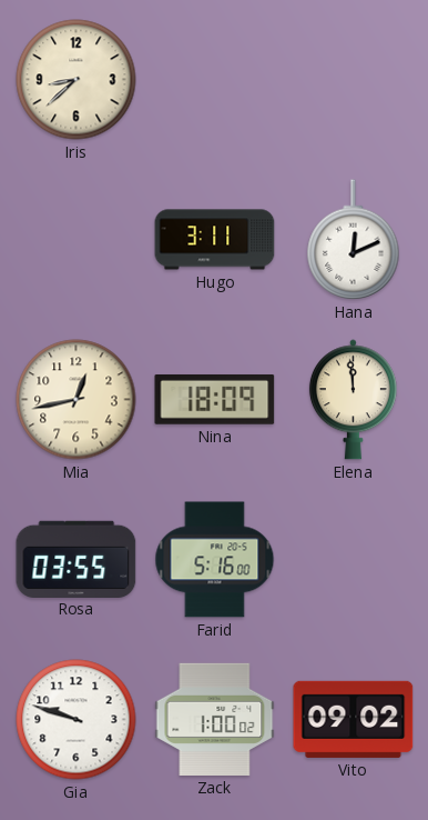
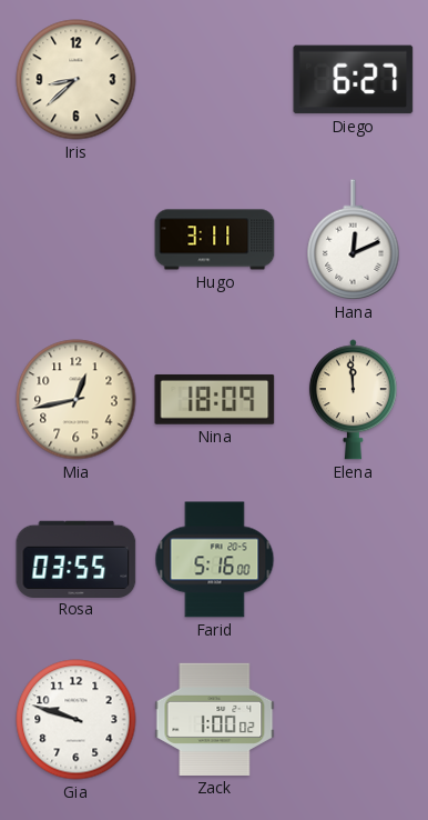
Diego: none -> 6:27
Vito: 09:02 -> none
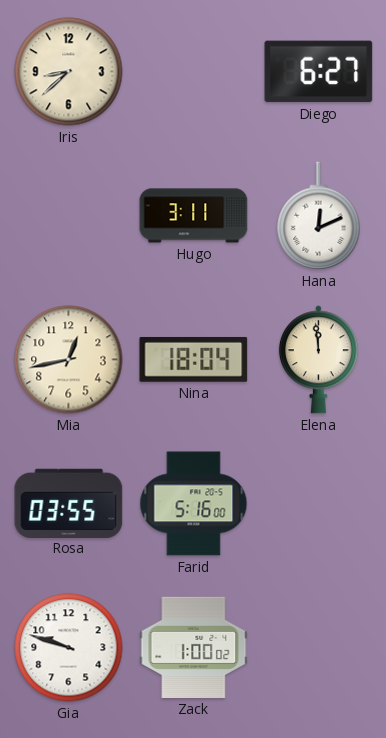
Nina: 18:09 -> 18:04
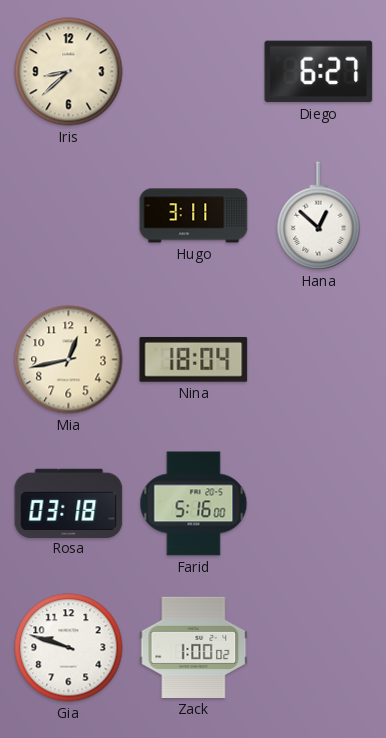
Hana: 12:11 -> 12:52
Elena: 11:59 -> none
Rosa: 03:55 -> 03:18
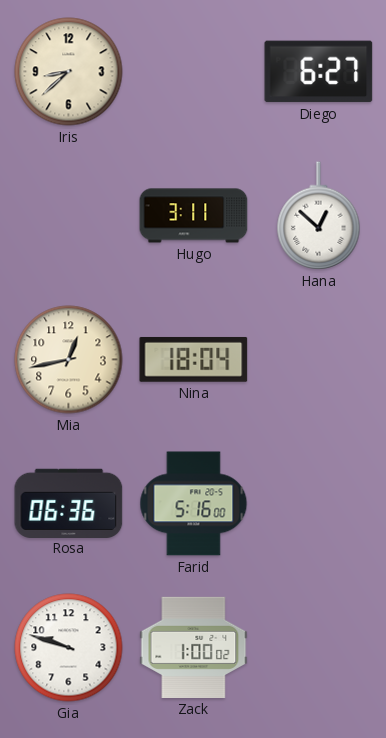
Rosa: 03:18 -> 06:36
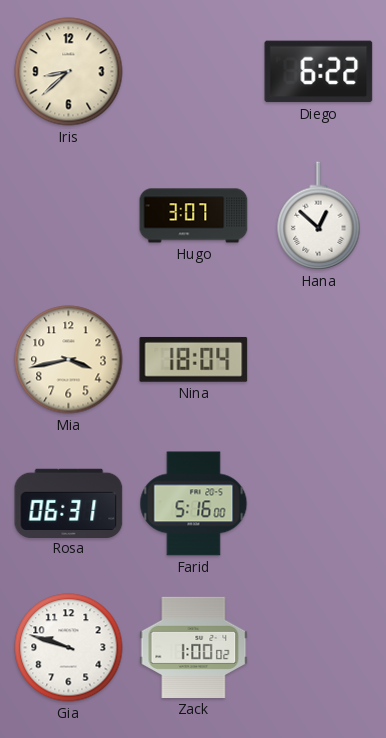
Diego: 6:27 -> 6:22
Hugo: 3:11 -> 3:07
Mia: 12:43 -> 3:43
Rosa: 06:36 -> 06:31
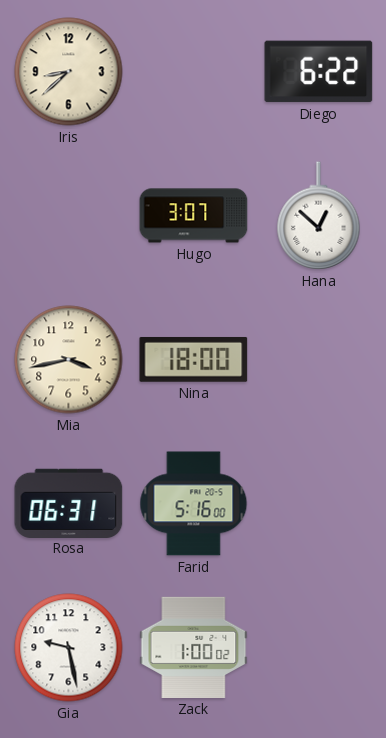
Nina: 18:04 -> 18:00
Gia: 9:48 -> 9:28
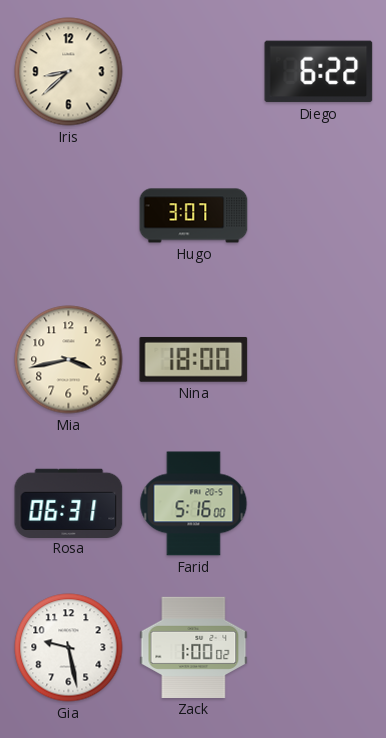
Hana: 12:52 -> none
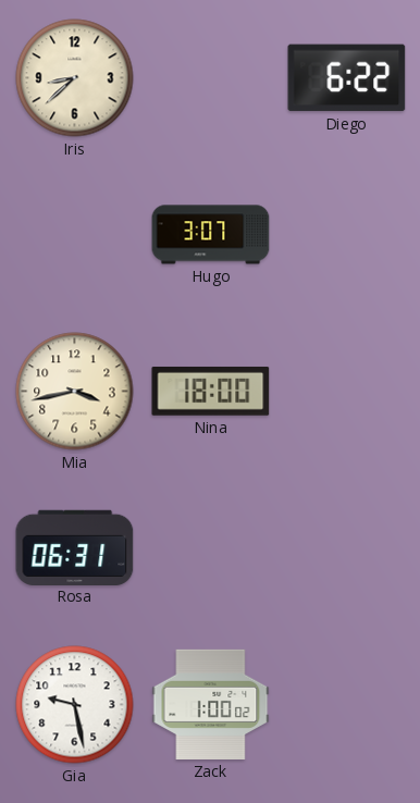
Farid: 5:16 -> none
